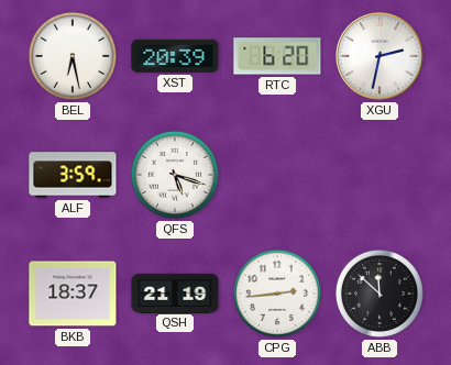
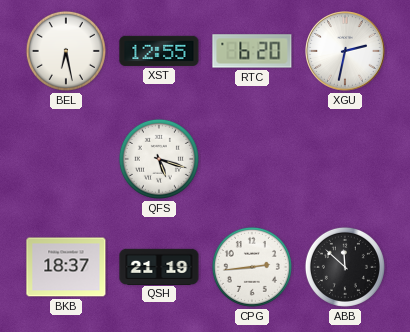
XST: 20:39 -> 12:55
ALF: 3:59 -> none
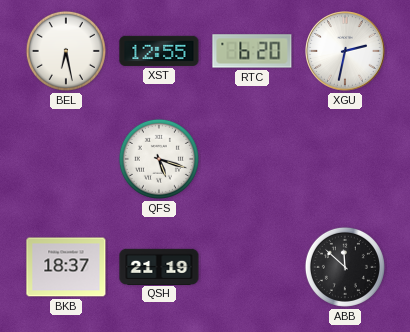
CPG: 2:44 -> none
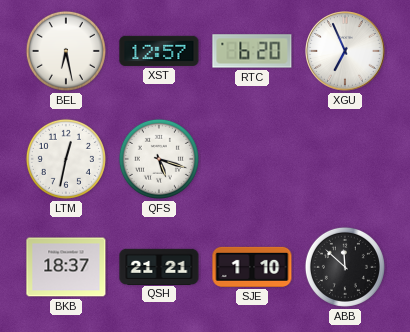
XST: 12:55 -> 12:57
XGU: 2:32 -> 6:56
LTM: none -> 12:32
QSH: 21:19 -> 21:21
SJE: none -> 1:10
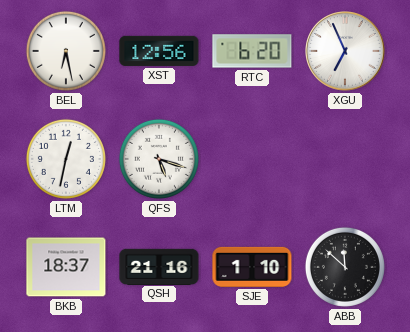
XST: 12:57 -> 12:56
QSH: 21:21 -> 21:16
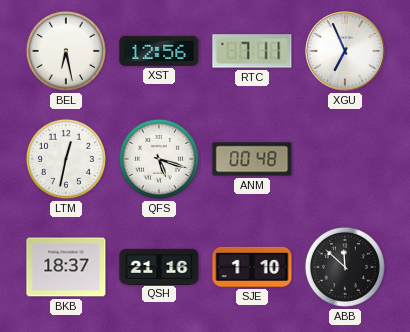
RTC: 6:20 -> 7:11
ANM: none -> 00:48
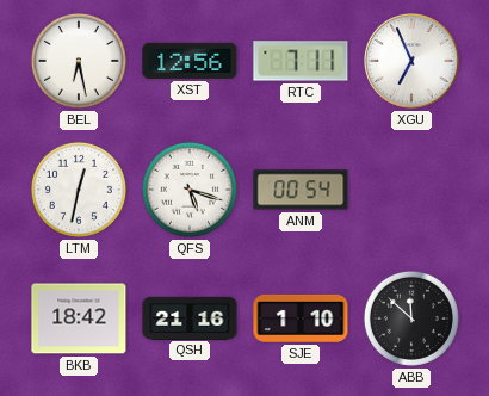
ANM: 00:48 -> 00:54
BKB: 18:37 -> 18:42
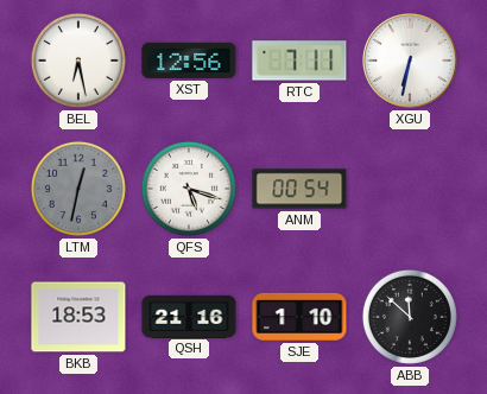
XGU: 6:56 -> 6:32
LTM dial: white -> grey
BKB: 18:42 -> 18:53
